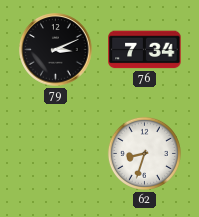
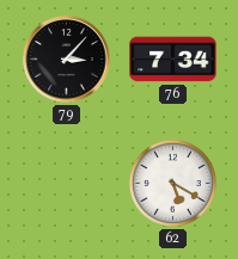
79: 3:11 -> 3:07
62: 8:33 -> 5:20
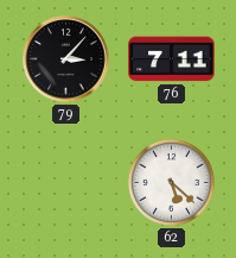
76: 7:34 -> 7:11
62: 5:20 -> 5:22
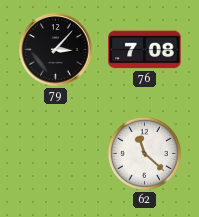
76: 7:11 -> 7:08
62: 5:22 -> 11:22
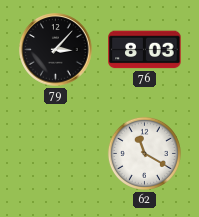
76: 7:08 -> 8:03
62: 11:22 -> 11:20
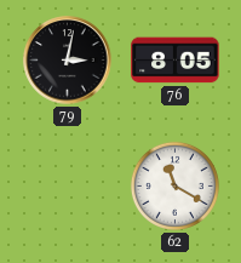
79: 3:07 -> 3:02
76: 8:03 -> 8:05
